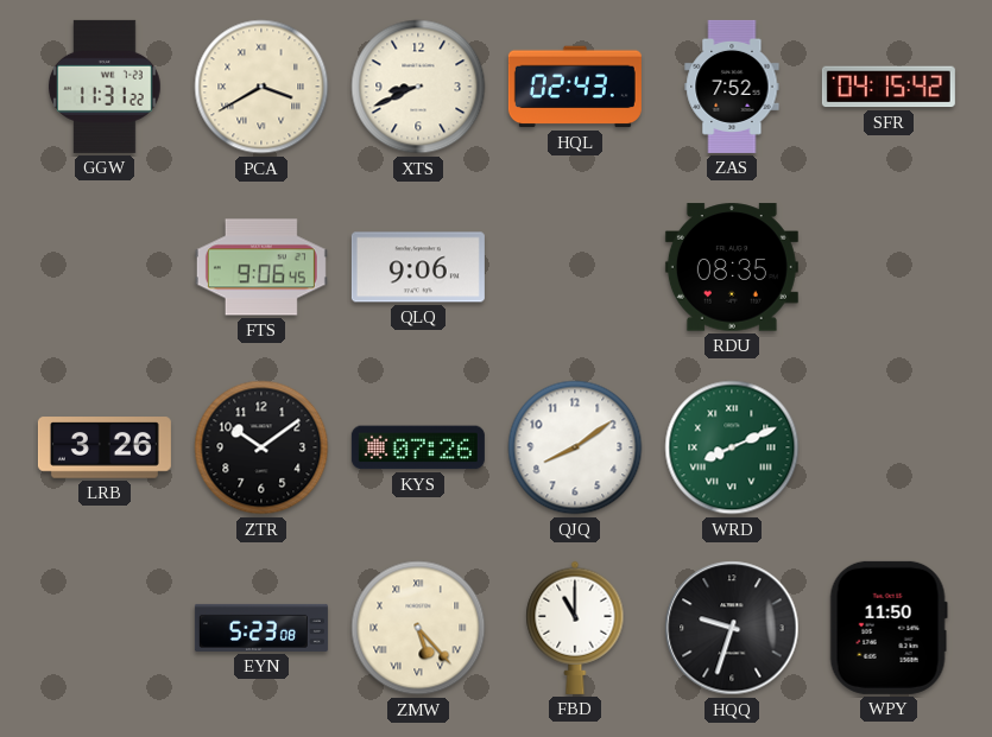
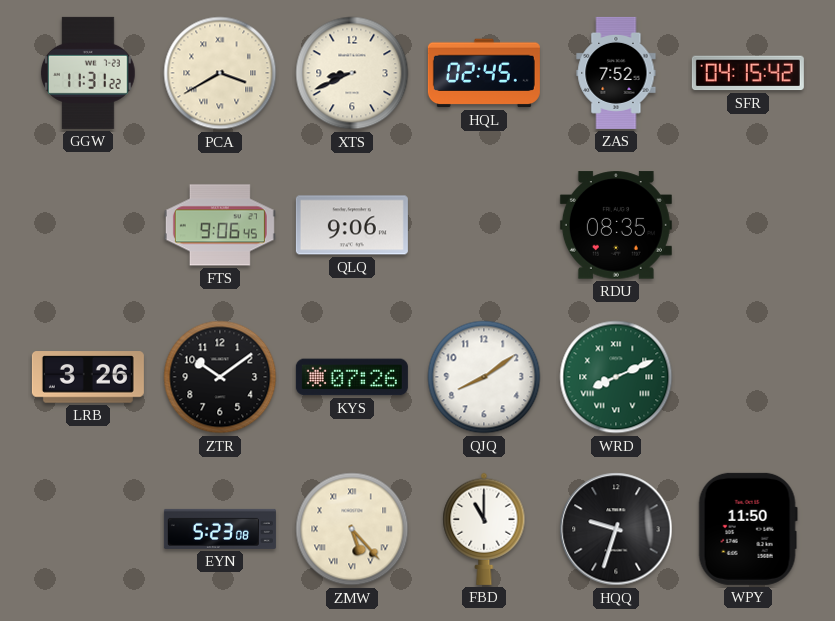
HQL: 02:43 -> 02:45
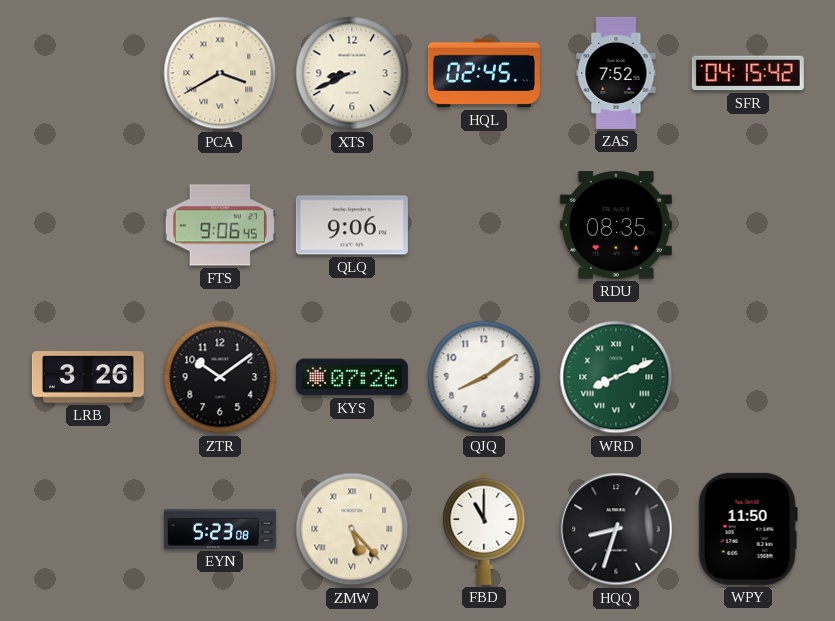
GGW: 11:31 -> none
HQQ: 9:33 -> 8:33
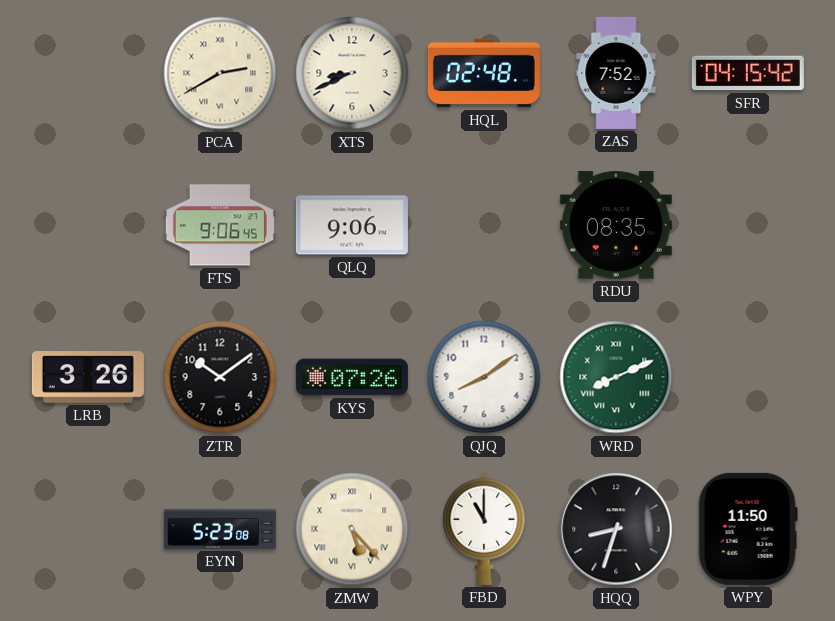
PCA: 3:40 -> 2:40
HQL: 02:45 -> 02:48
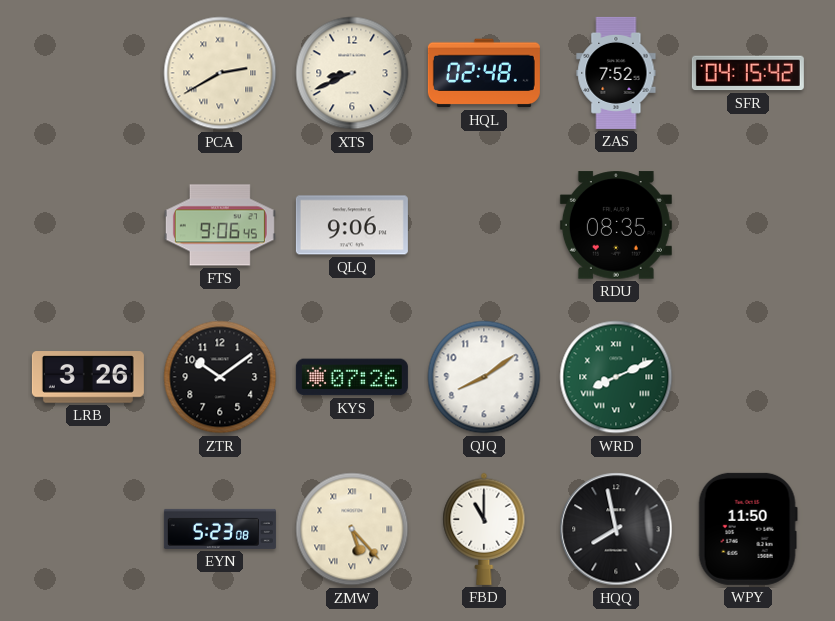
HQQ: 8:33 -> 7:58
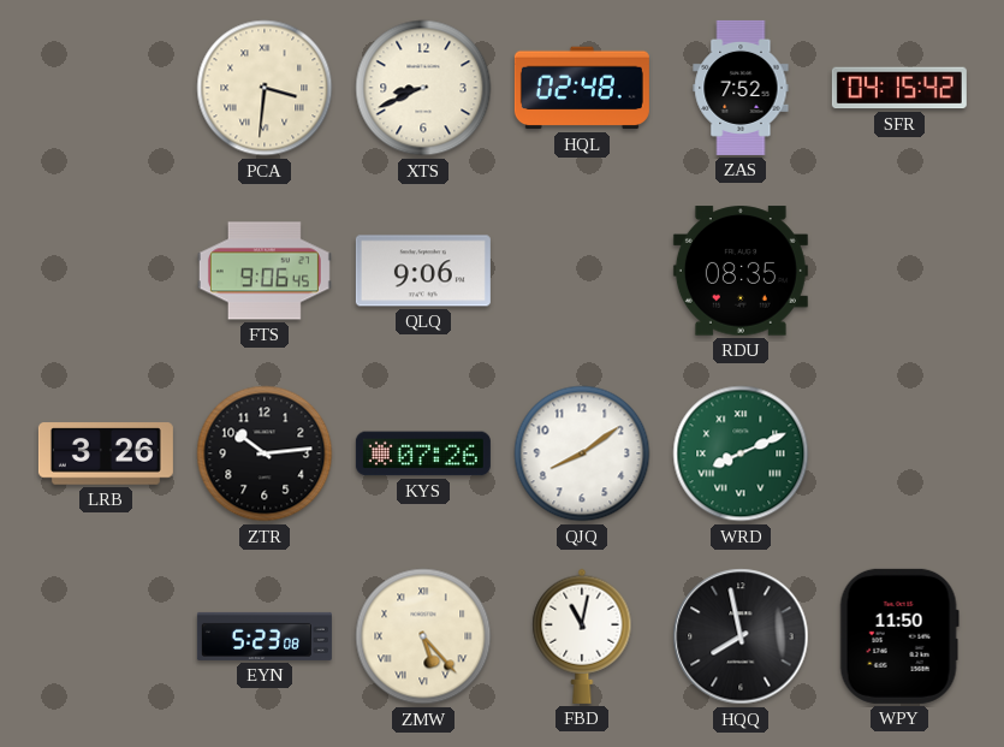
PCA: 2:40 -> 3:31
ZTR: 10:09 -> 10:14
FBD: 11:00 -> 11:02
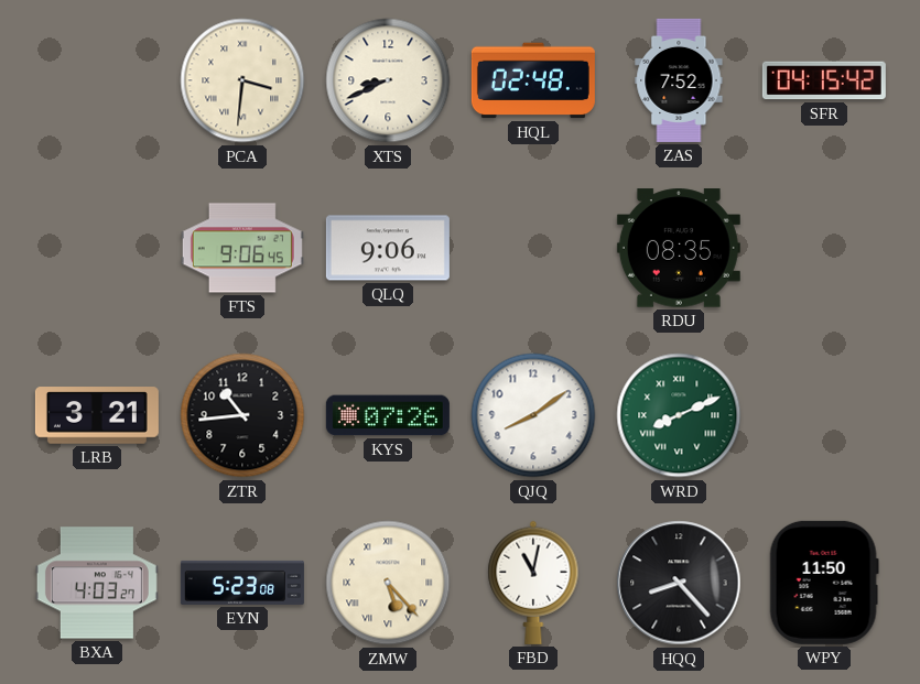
LRB: 3:26 -> 3:21
ZTR: 10:14 -> 10:44
BXA: none -> 4:03
HQQ: 7:58 -> 8:23
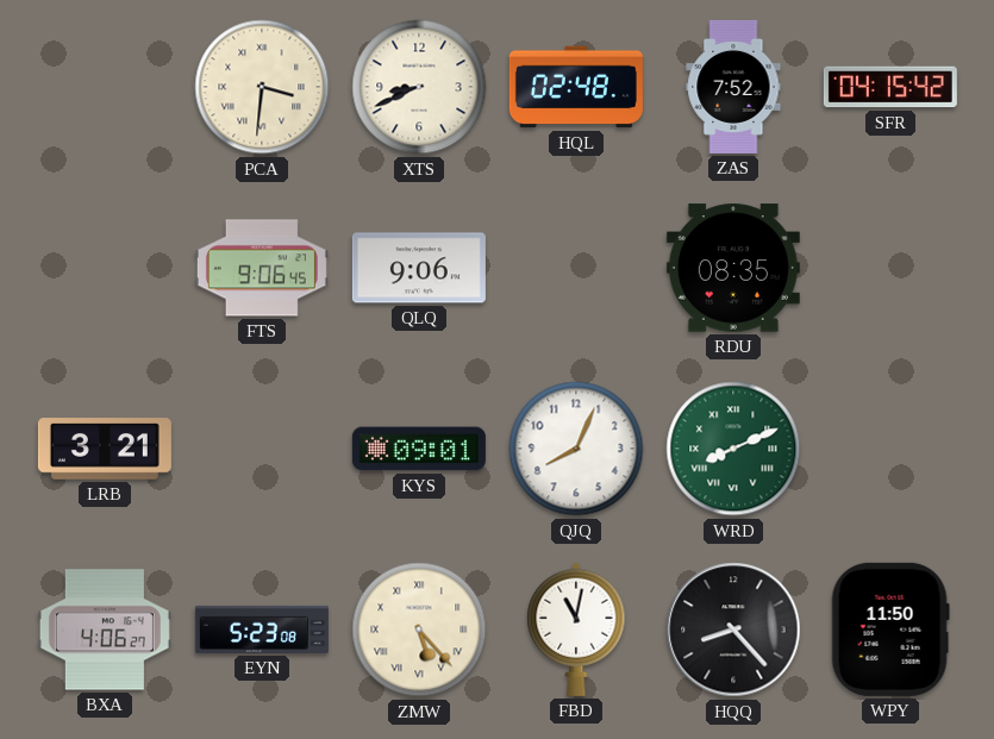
ZTR: 10:44 -> none
KYS: 07:26 -> 09:01
QJQ: 8:09 -> 8:04
BXA: 4:03 -> 4:06
